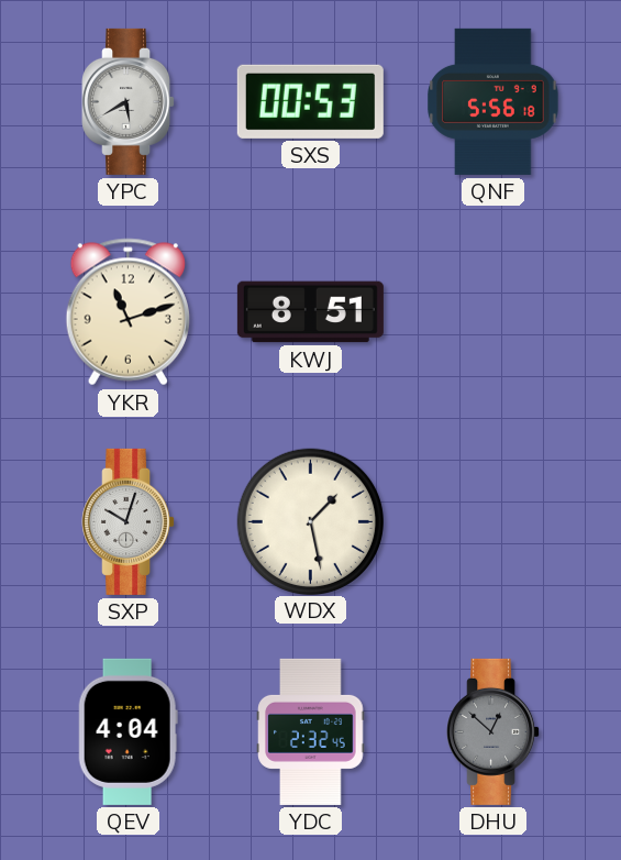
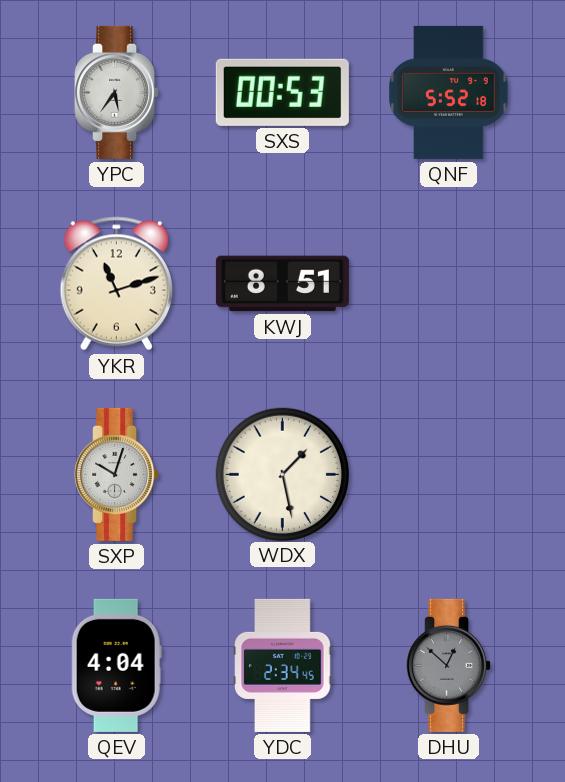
YPC: 5:40 -> 5:36
QNF: 5:56 -> 5:52
YDC: 2:32 -> 2:34
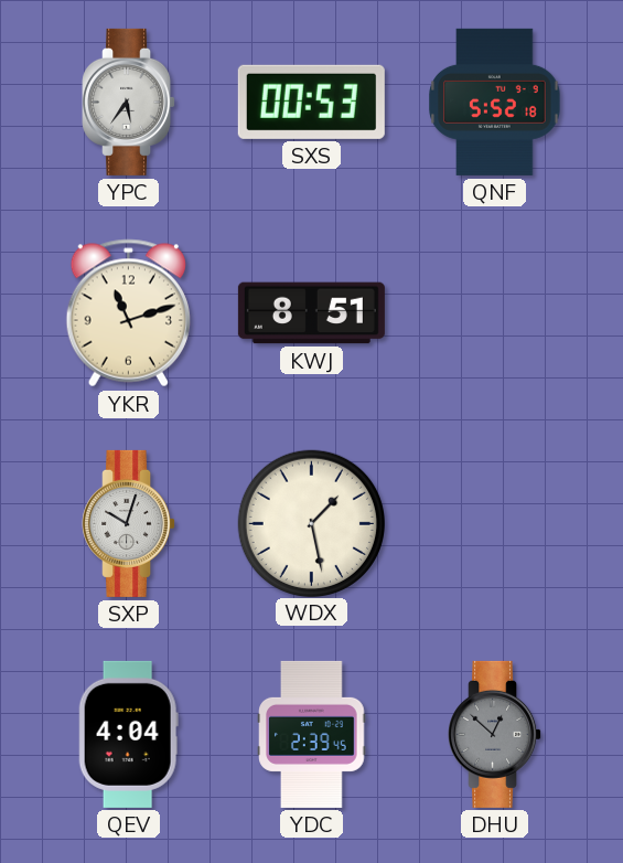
YDC: 2:34 -> 2:39
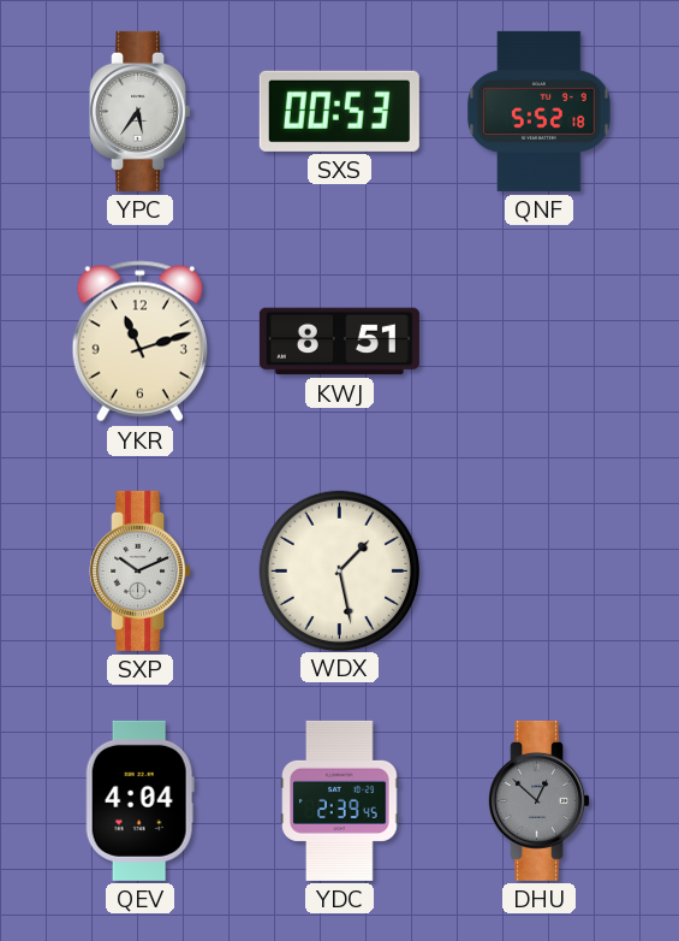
SXP: 10:03 -> 10:11
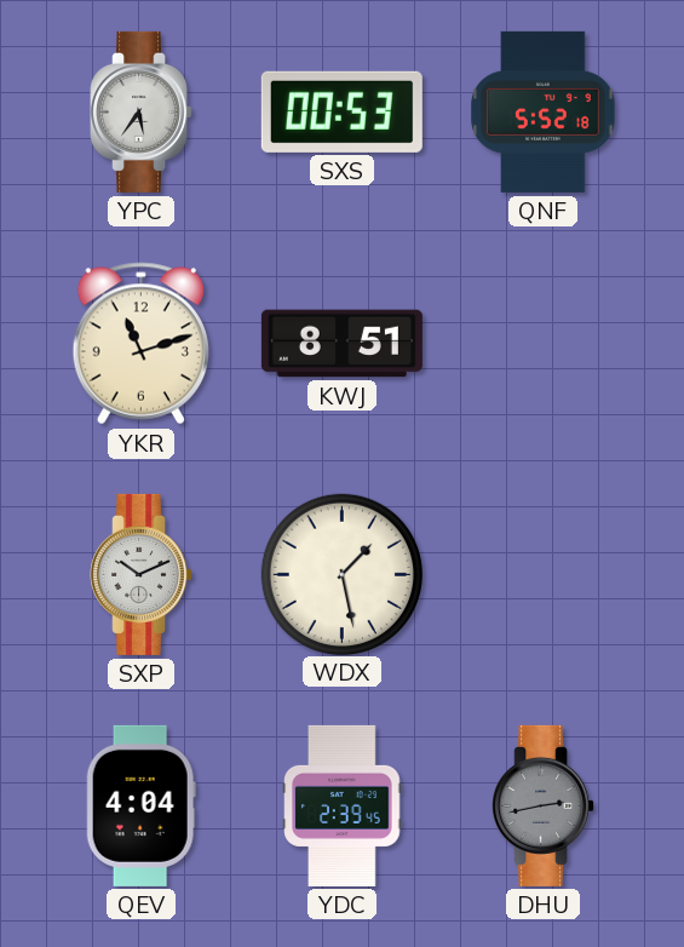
DHU: 12:52 -> 2:43
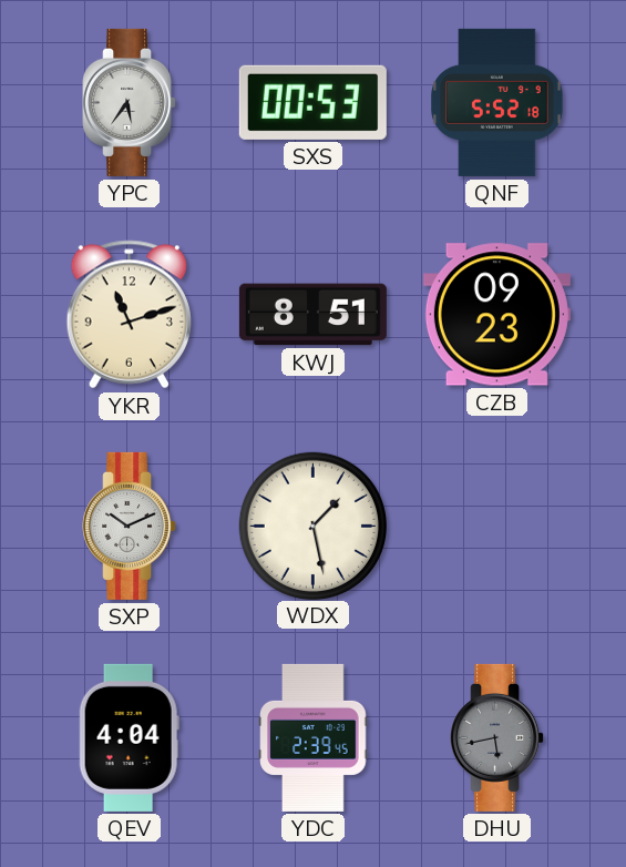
CZB: none -> 09:23
DHU: 2:43 -> 5:43
